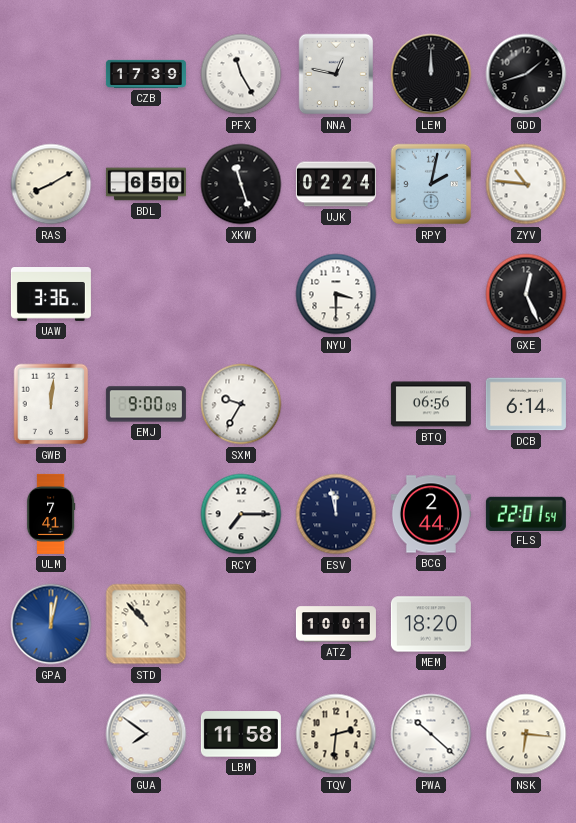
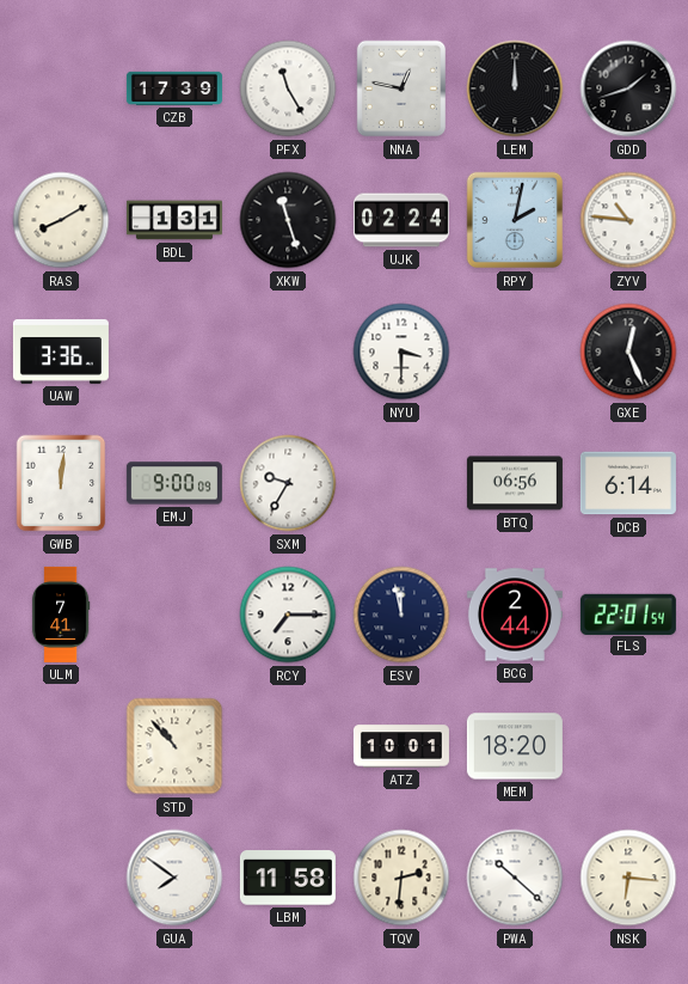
BDL: 6:50 -> 1:31
GPA: 12:02 -> none
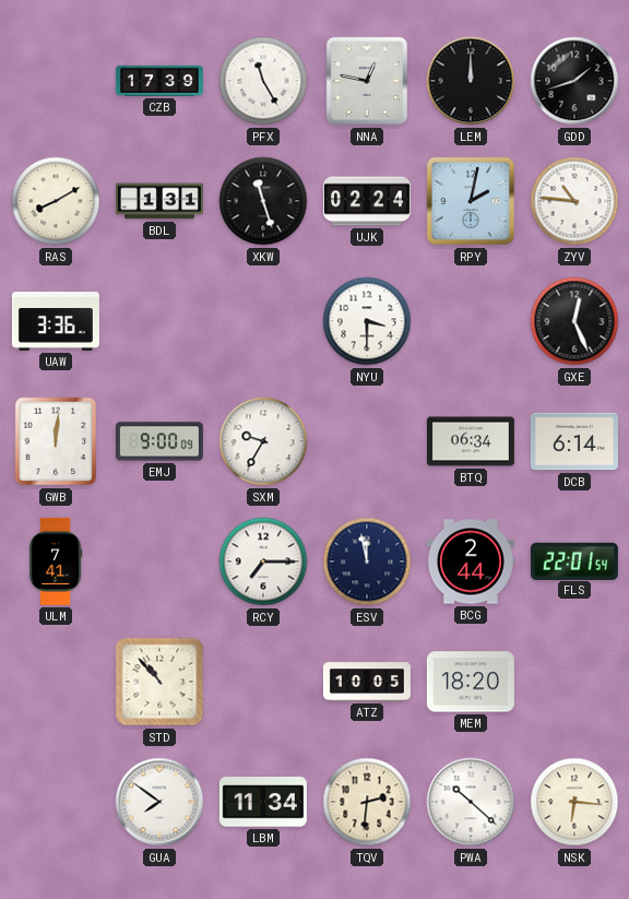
BTQ: 06:56 -> 06:34
ATZ: 10:01 -> 10:05
LBM: 11:58 -> 11:34
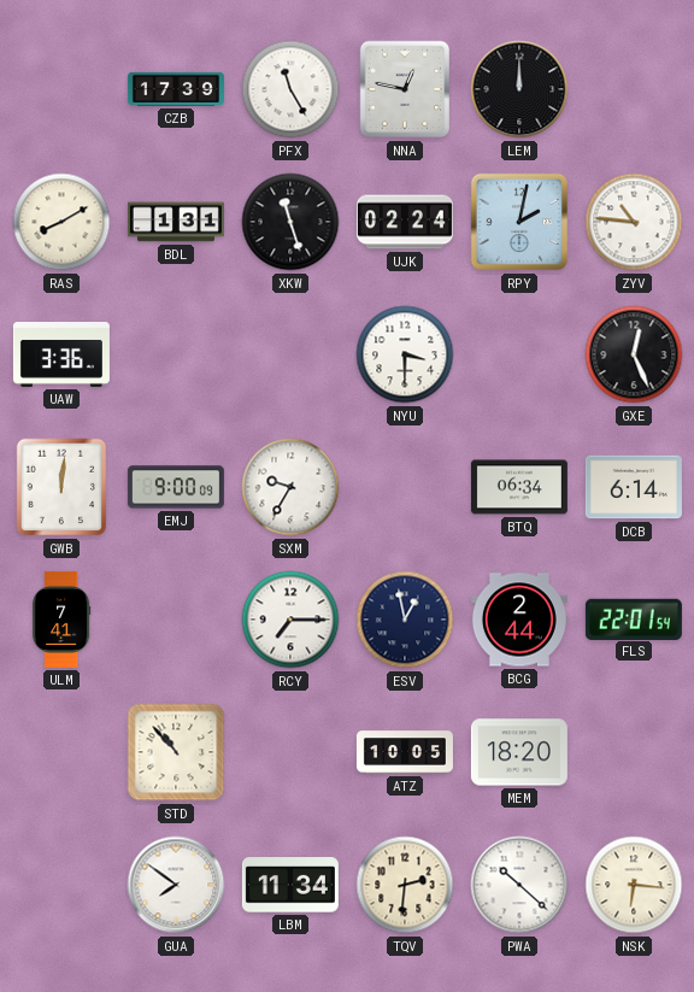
GDD: 1:42 -> none
ESV: 11:58 -> 12:58
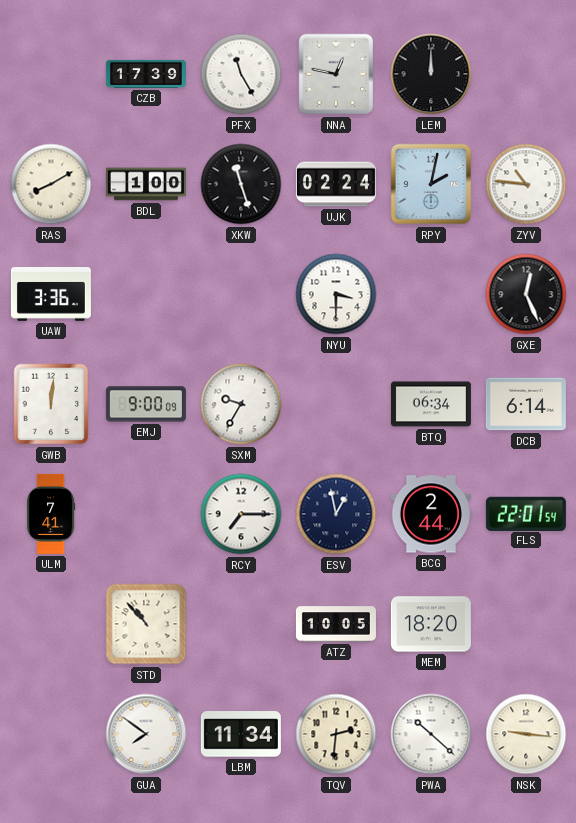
BDL: 1:31 -> 1:00
NSK: 6:16 -> 9:16
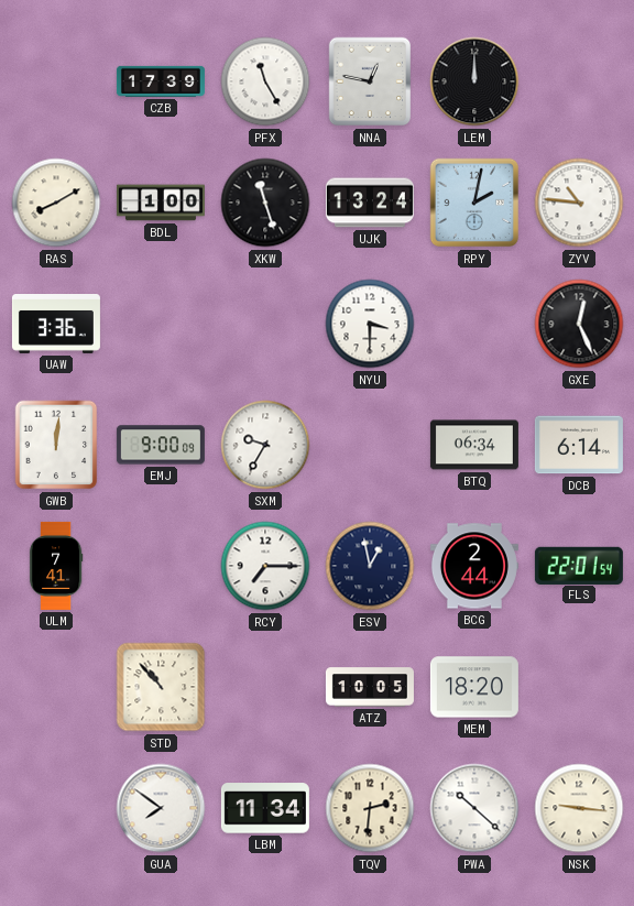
UJK: 02:24 -> 13:24
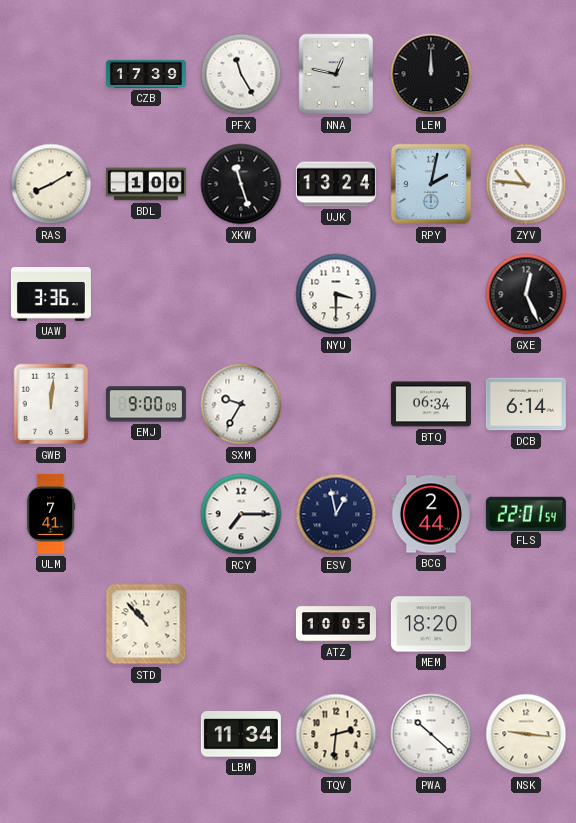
GUA: 7:51 -> none
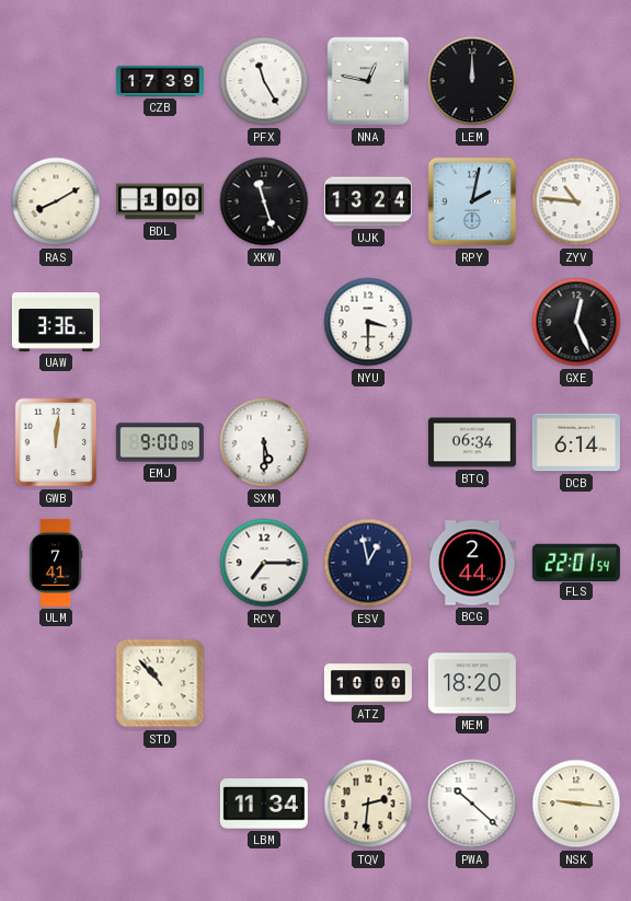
SXM: 9:35 -> 5:30
ATZ: 10:05 -> 10:00
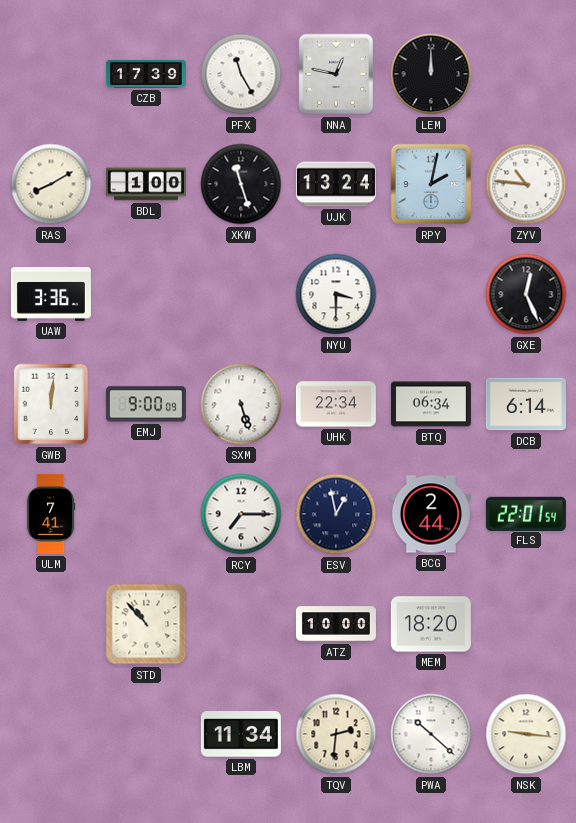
SXM: 5:30 -> 5:27
UHK: none -> 22:34
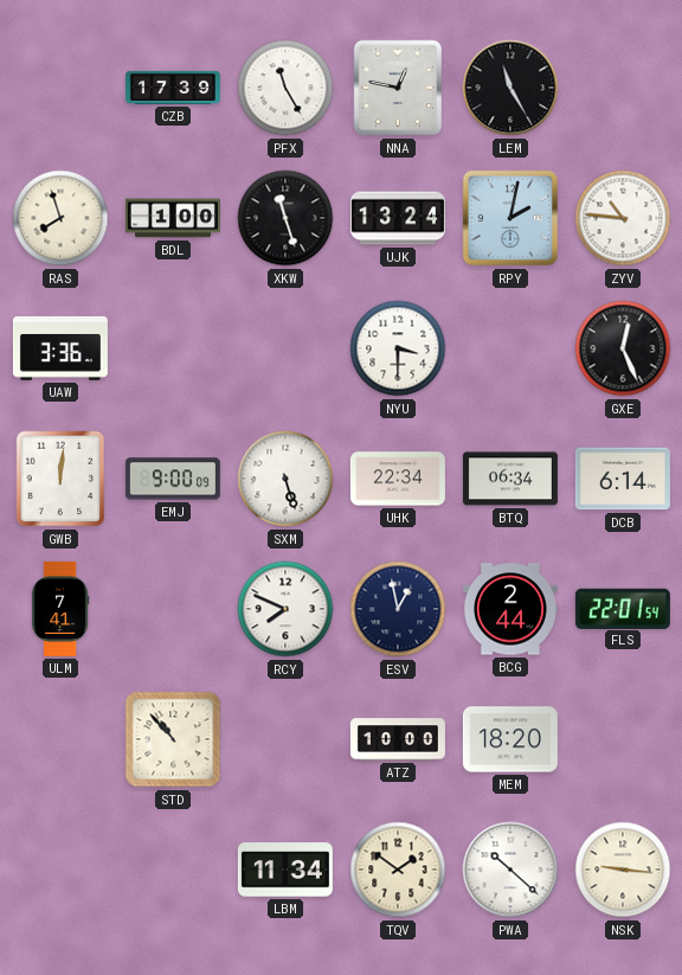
LEM: 12:00 -> 11:25
RAS: 8:10 -> 7:57
RCY: 7:15 -> 7:49
TQV: 2:31 -> 1:51
